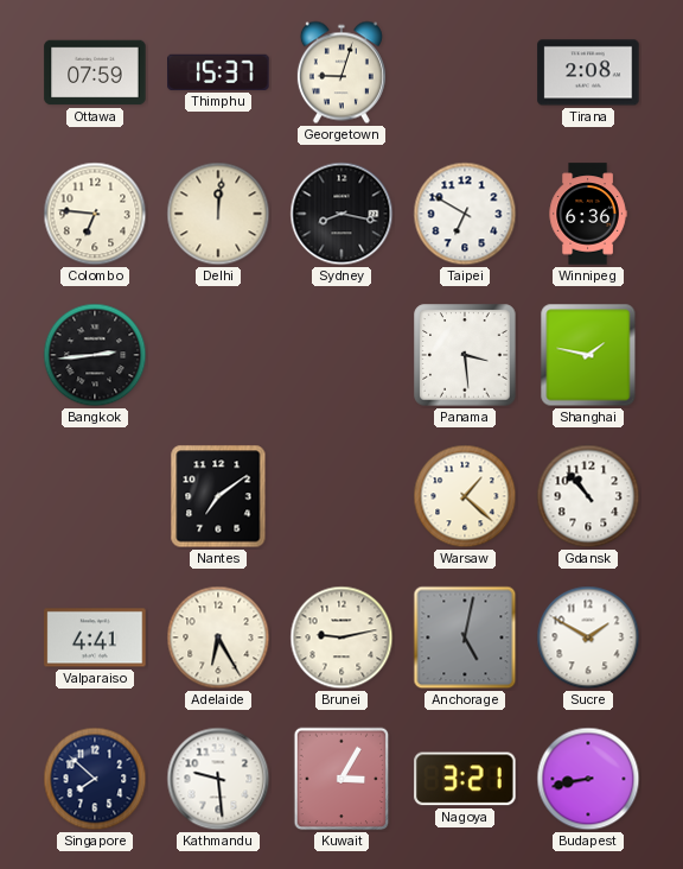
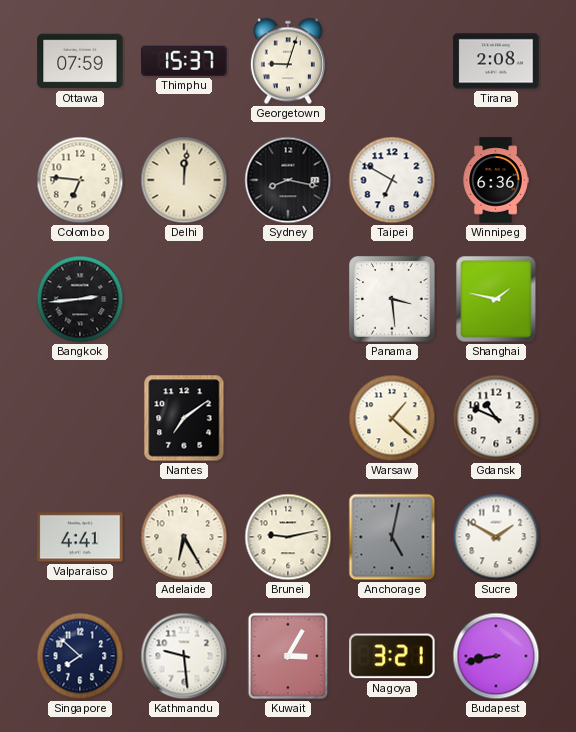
Gdansk: 10:53 -> 10:49
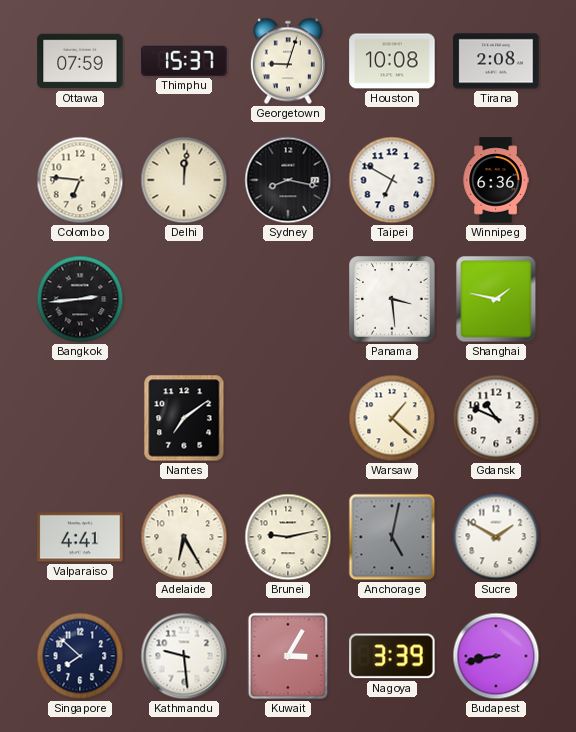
Houston: none -> 10:08
Nagoya: 3:21 -> 3:39
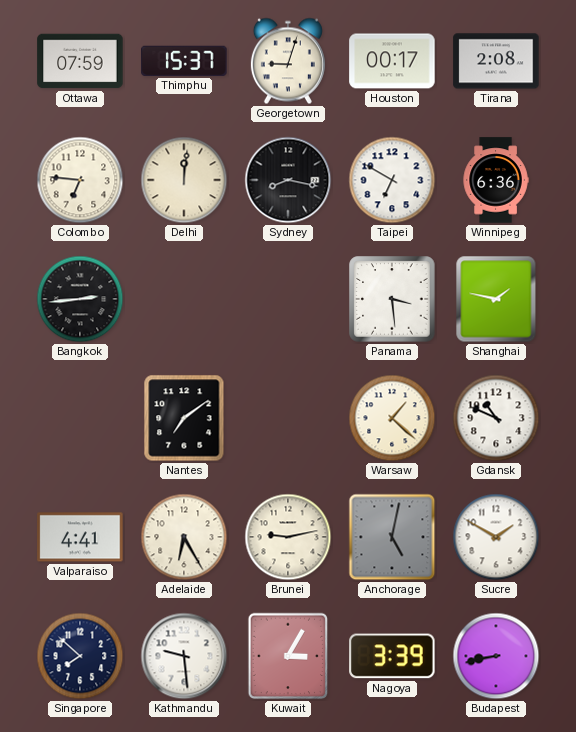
Houston: 10:08 -> 00:17
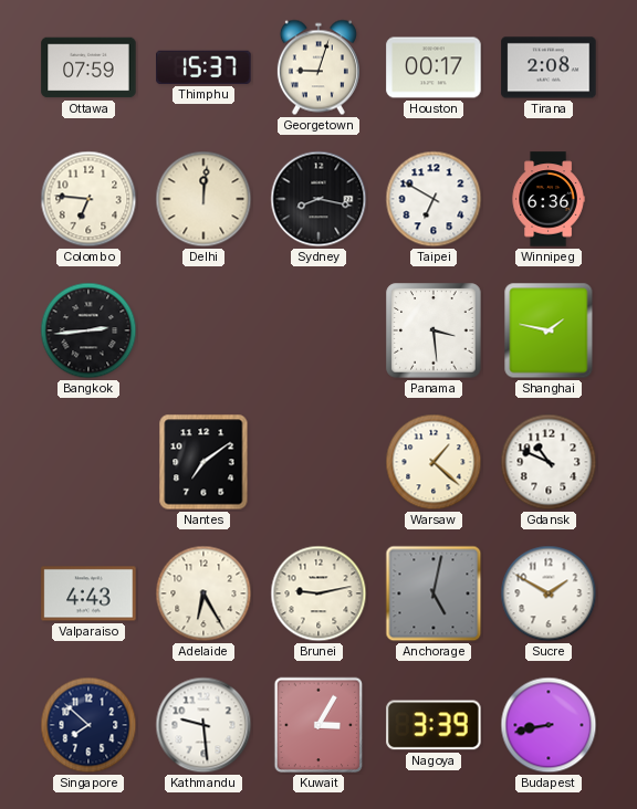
Valparaiso: 4:41 -> 4:43
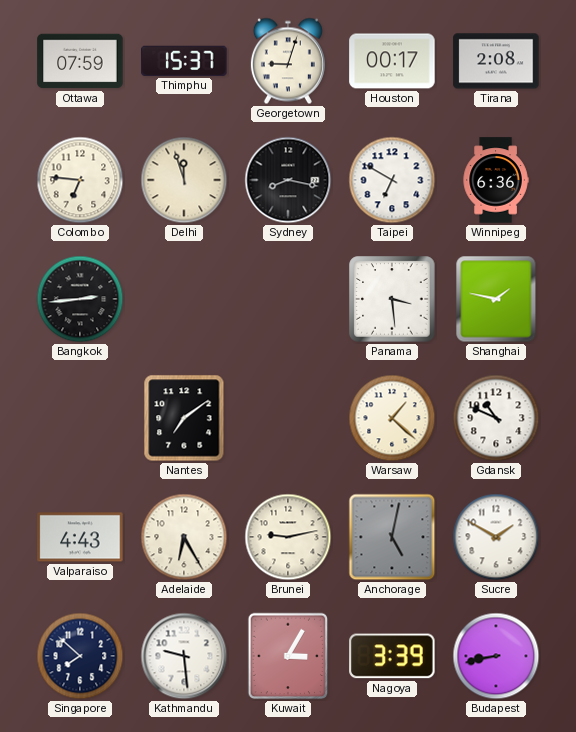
Delhi: 12:01 -> 11:57
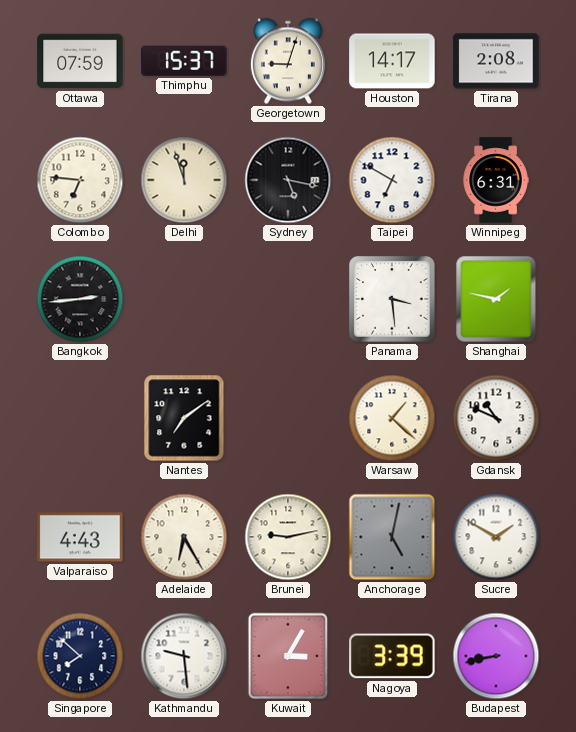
Houston: 00:17 -> 14:17
Sydney: 8:17 -> 5:17
Winnipeg: 6:36 -> 6:31
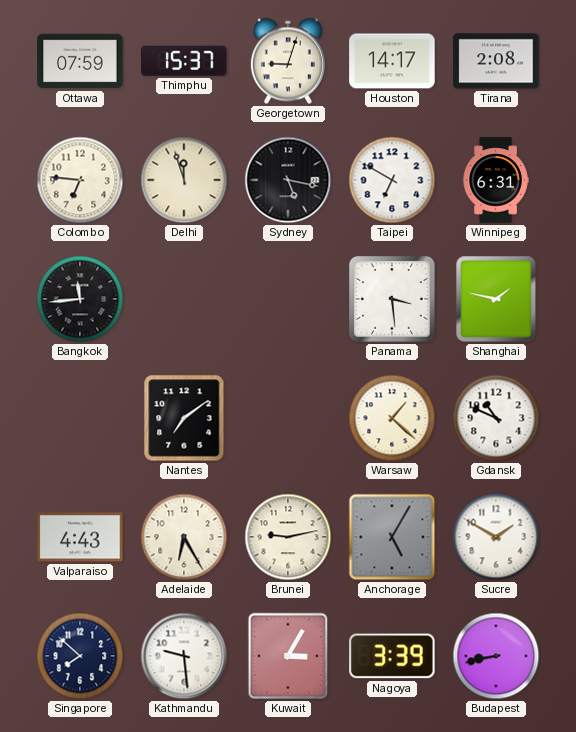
Bangkok: 2:44 -> 11:44
Anchorage: 5:02 -> 5:05
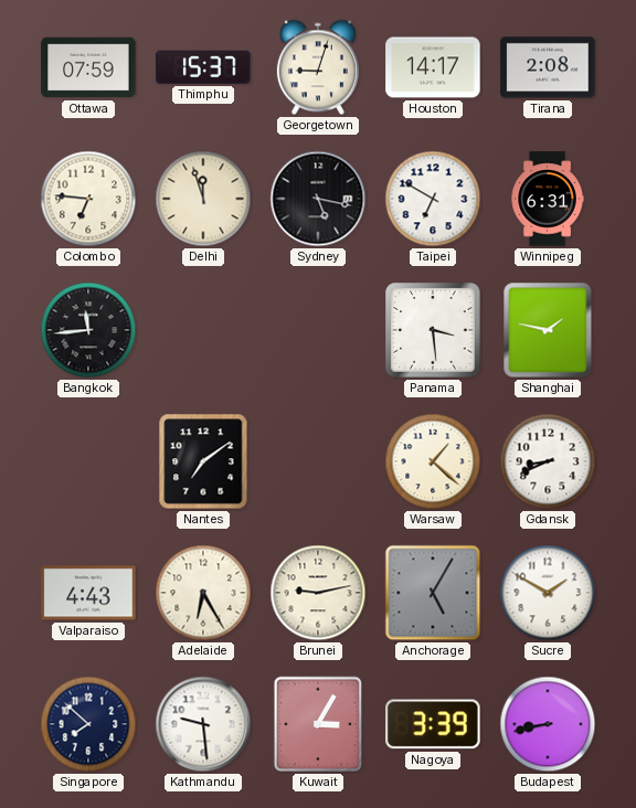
Gdansk: 10:49 -> 8:41
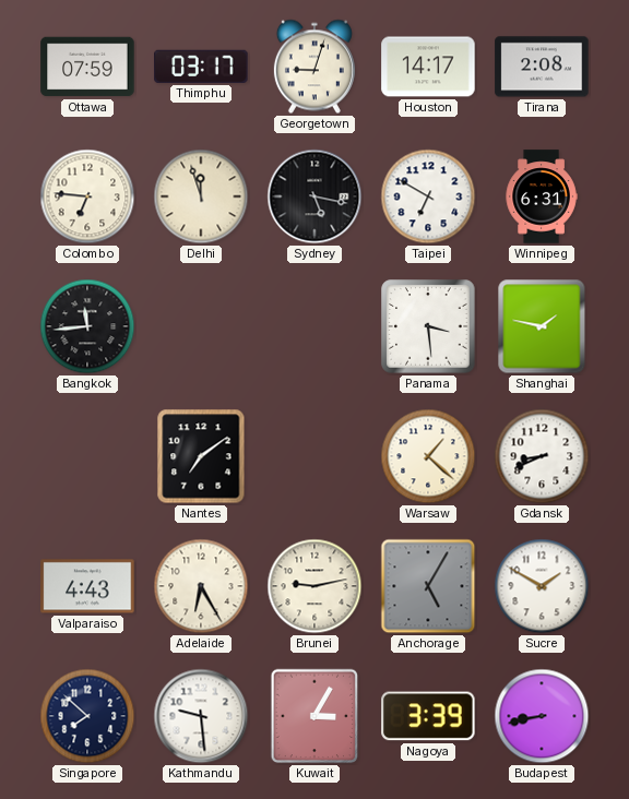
Thimphu: 15:37 -> 03:17
